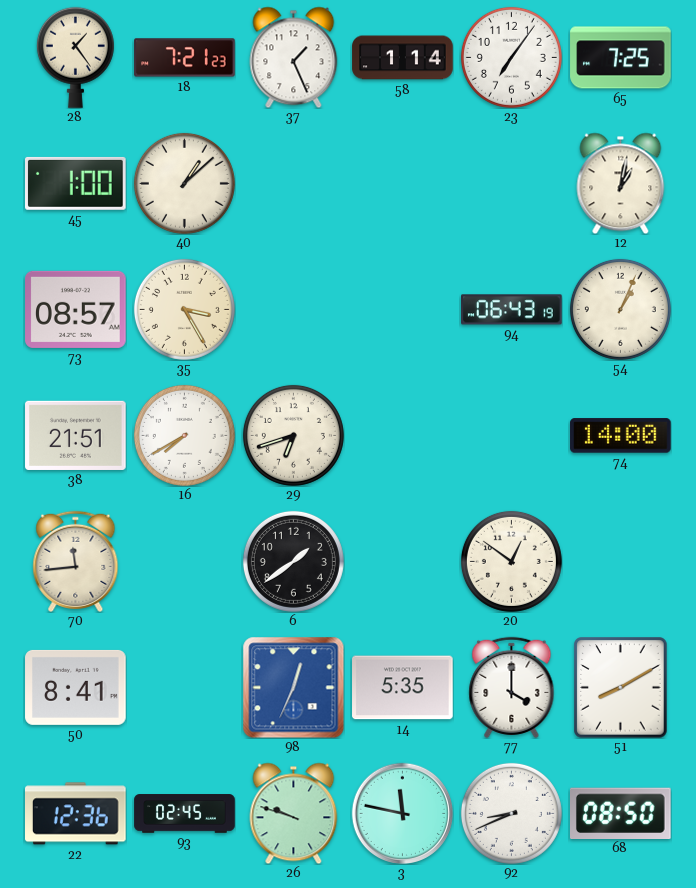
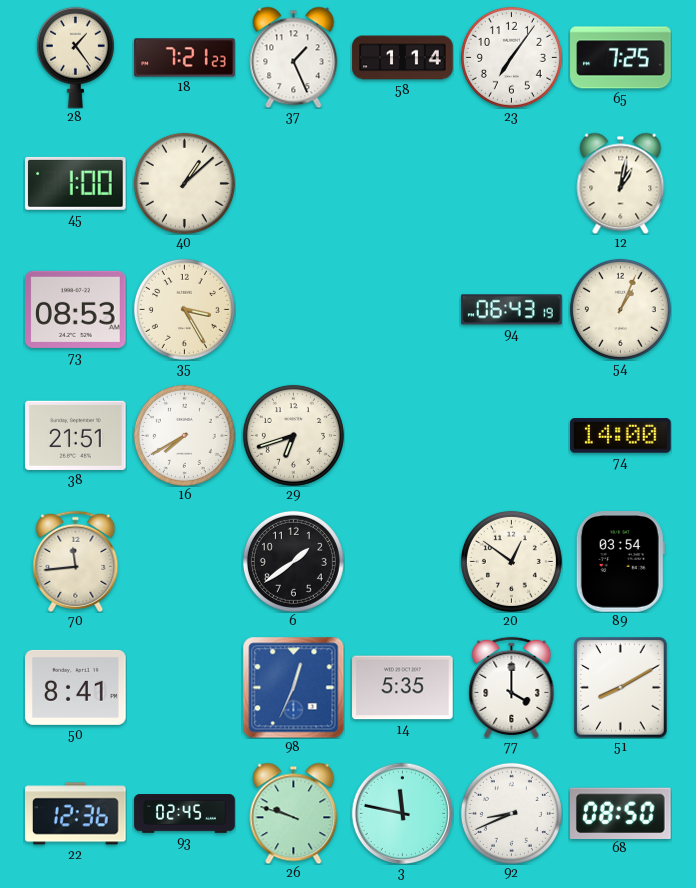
73: 08:57 -> 08:53
89: none -> 03:54
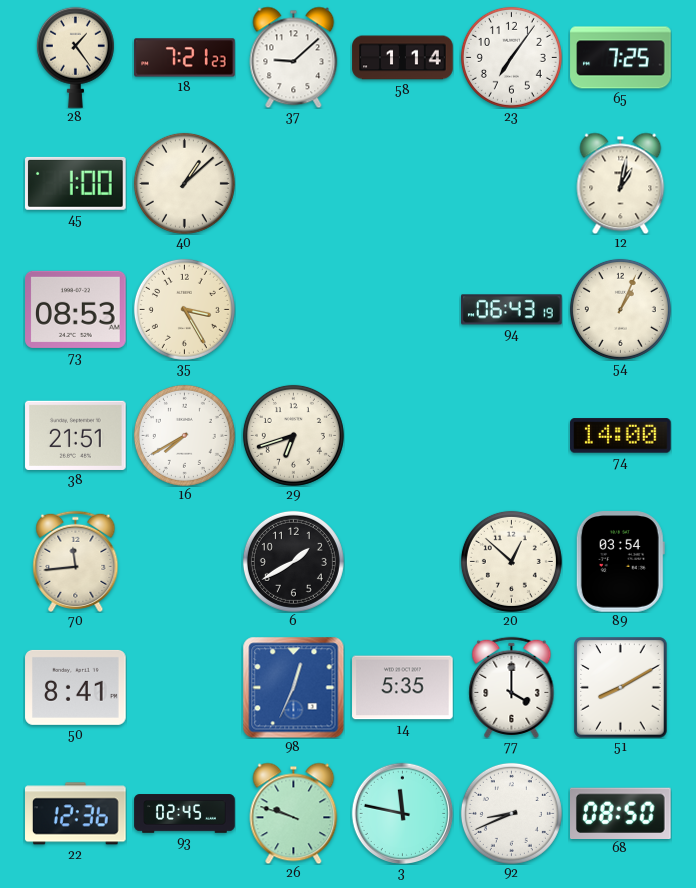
37: 1:26 -> 9:08
6: 1:39 -> 1:40
20: 12:51 -> 12:52
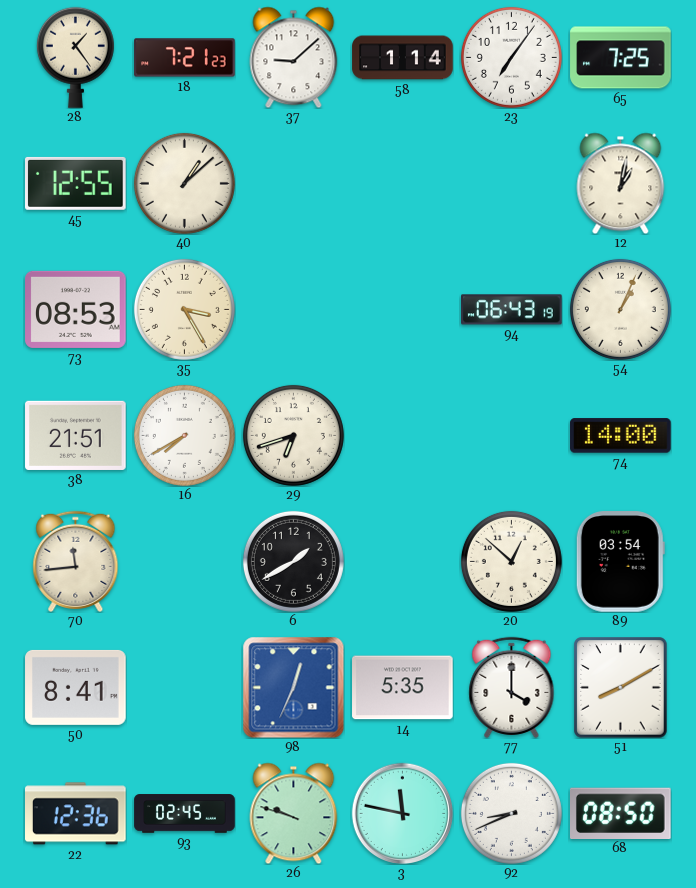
45: 1:00 -> 12:55
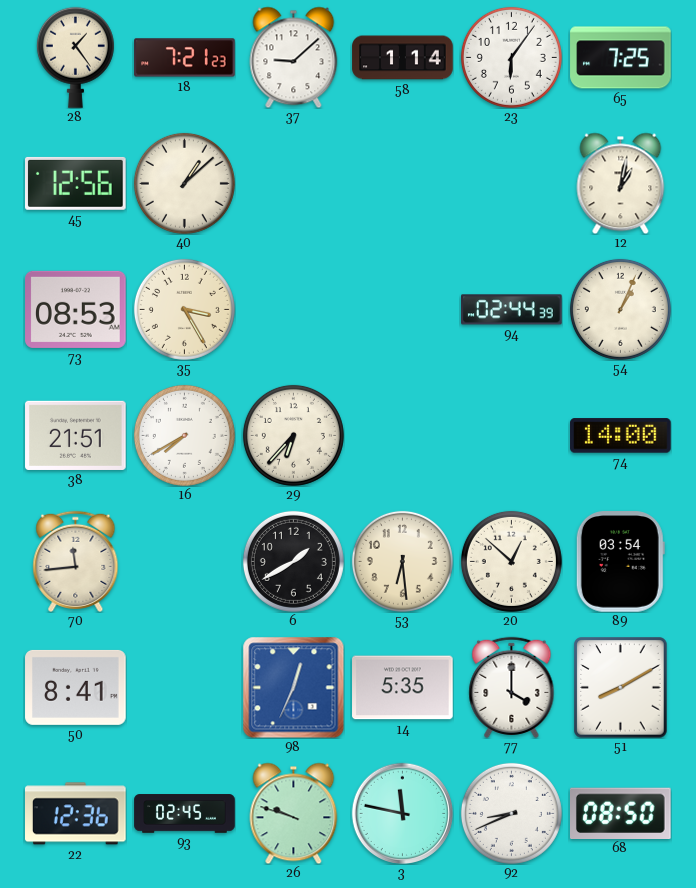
23: 7:06 -> 6:06
45: 12:55 -> 12:56
94: 06:43 -> 02:44
29: 6:42 -> 6:37
53: none -> 6:29
